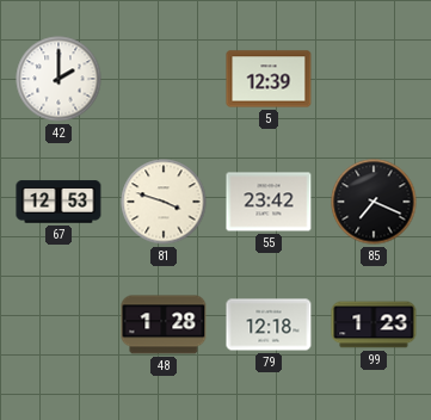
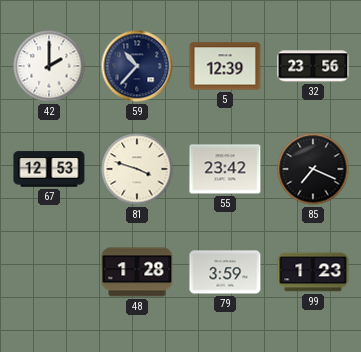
59: none -> 10:37
32: none -> 23:56
79: 12:18 -> 3:59
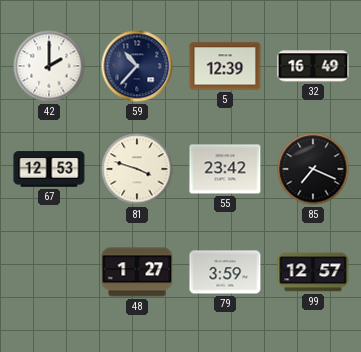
32: 23:56 -> 16:49
48: 1:28 -> 1:27
99: 1:23 -> 12:57
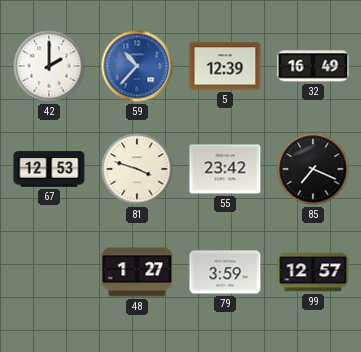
59 dial: navy -> blue
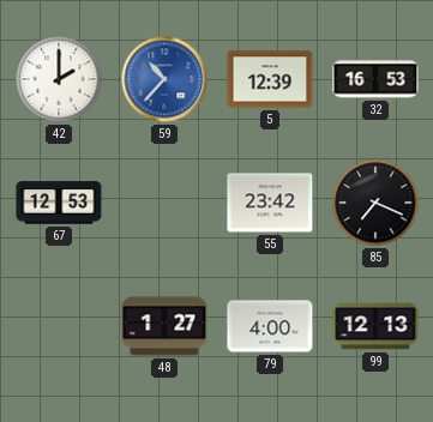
32: 16:49 -> 16:53
81: 3:48 -> none
79: 3:59 -> 4:00
99: 12:57 -> 12:13
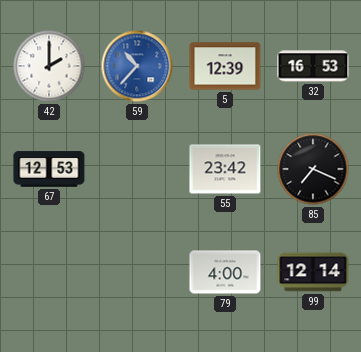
48: 1:27 -> none
99: 12:13 -> 12:14
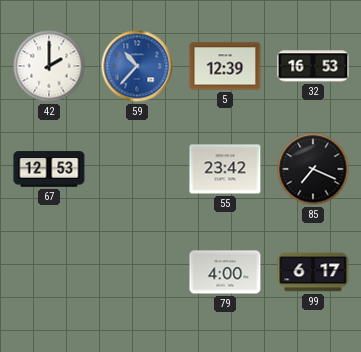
99: 12:14 -> 6:17
